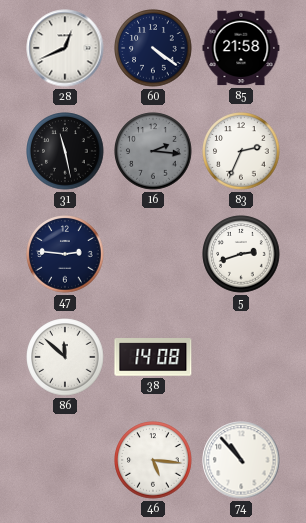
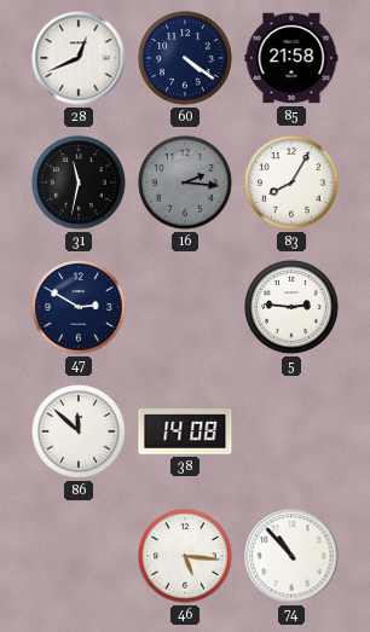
31: 11:28 -> 11:32
83: 2:34 -> 8:05
47: 2:46 -> 2:50
5: 2:42 -> 2:46
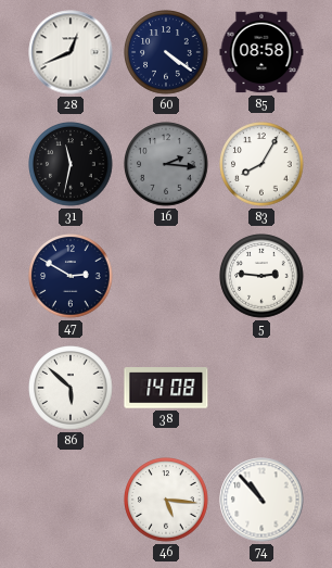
85: 21:58 -> 08:58
86: 11:52 -> 5:52
